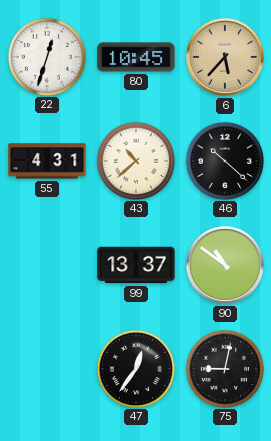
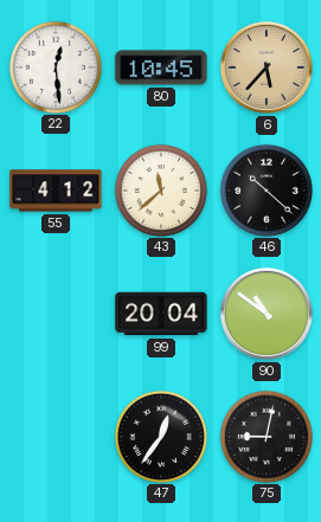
22: 12:33 -> 12:29
55: 4:31 -> 4:12
43: 10:38 -> 11:38
99: 13:37 -> 20:04
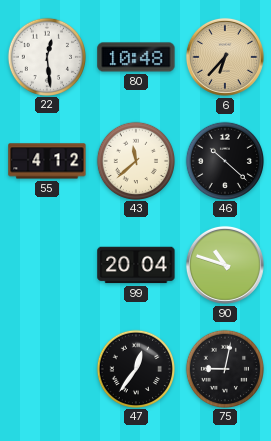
80: 10:45 -> 10:48
6: 5:37 -> 6:37
90: 10:51 -> 10:48
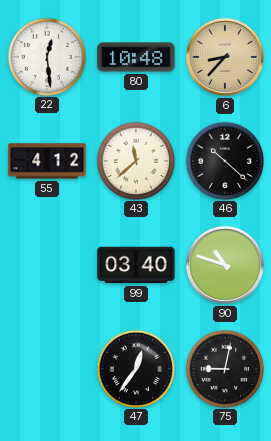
6: 6:37 -> 8:37
99: 20:04 -> 03:40
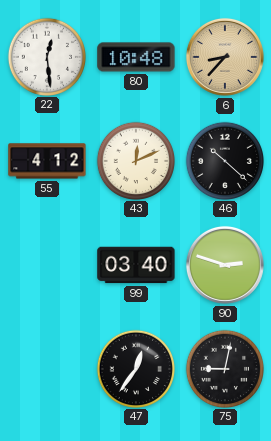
43: 11:38 -> 12:11
90: 10:48 -> 2:48
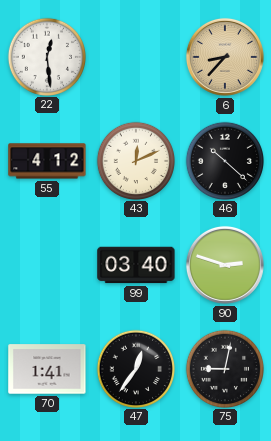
80: 10:48 -> none
70: none -> 1:41
